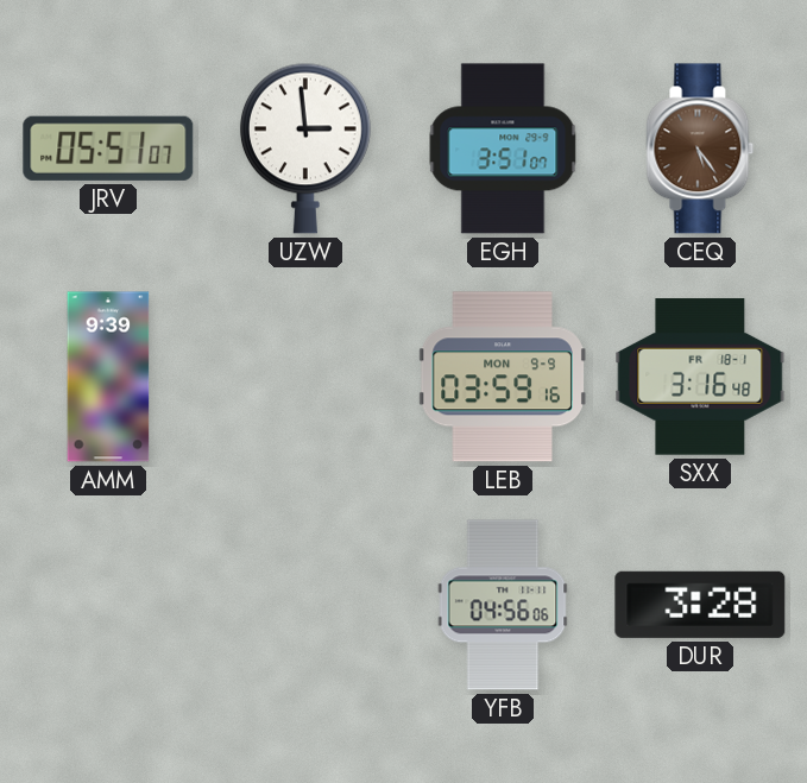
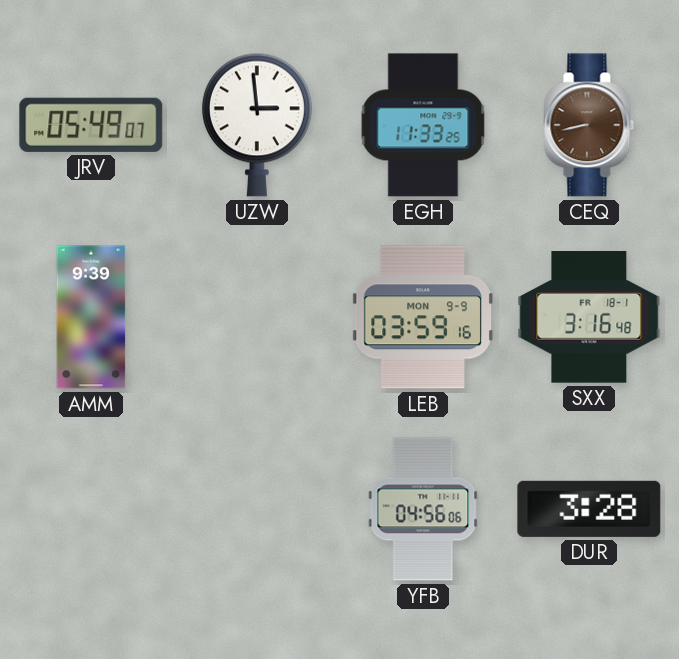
JRV: 05:51 -> 05:49
EGH: 3:51 -> 11:33
CEQ: 5:24 -> 8:43
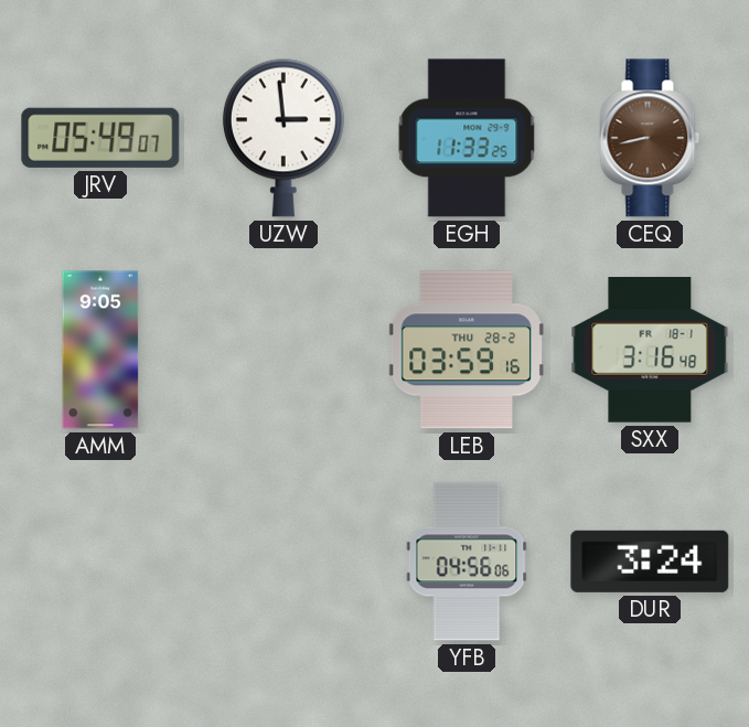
AMM: 9:39 -> 9:05
LEB date: MON 9-9 -> THU 28-2
DUR: 3:28 -> 3:24
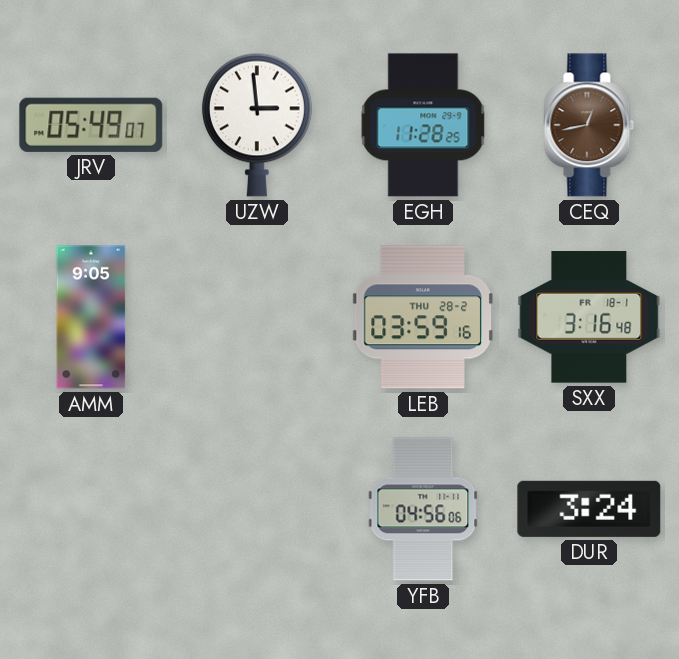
EGH: 11:33 -> 11:28
CEQ: 8:43 -> 12:43
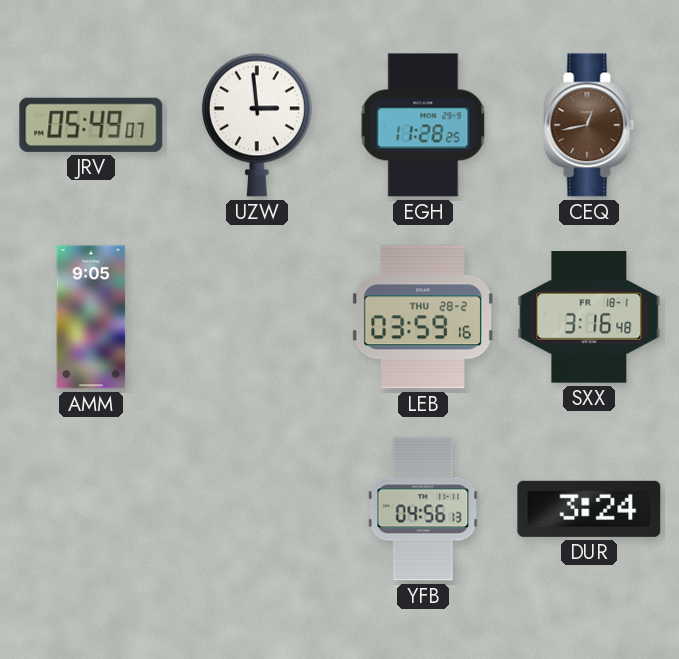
YFB: 04:56:06 -> 04:56:13
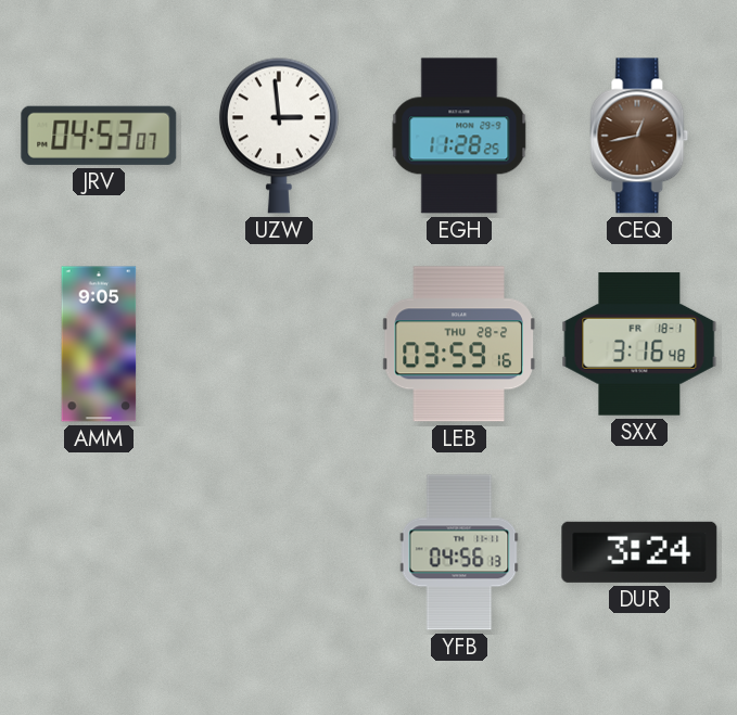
JRV: 05:49 -> 04:53
